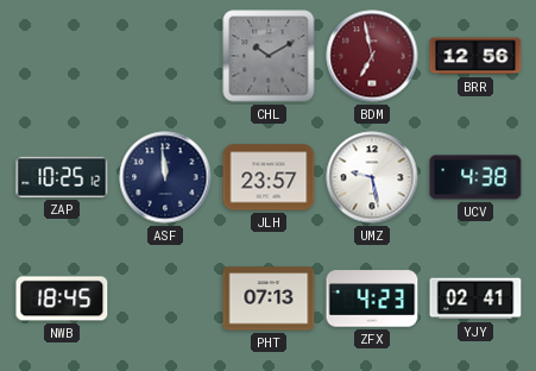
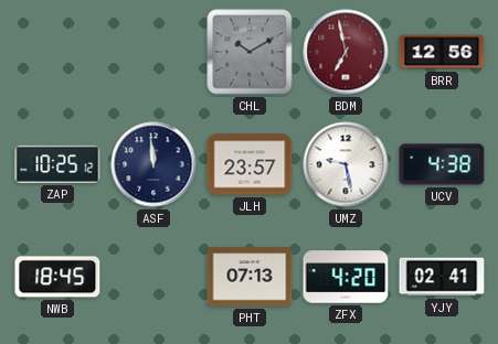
ZFX: 4:23 -> 4:20
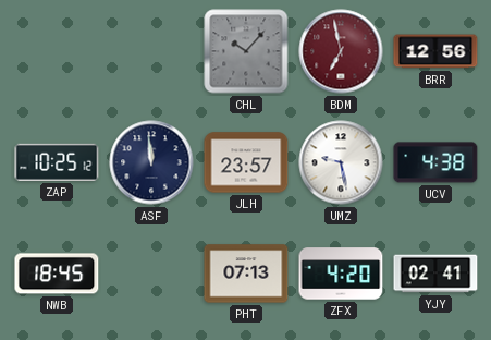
CHL: 10:10 -> 10:07
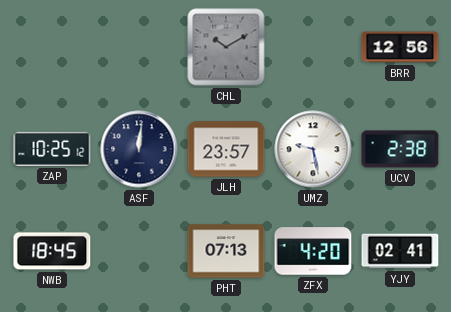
CHL: 10:07 -> 10:10
BDM: 6:58 -> none
ASF: 11:59 -> 12:01
UCV: 4:38 -> 2:38
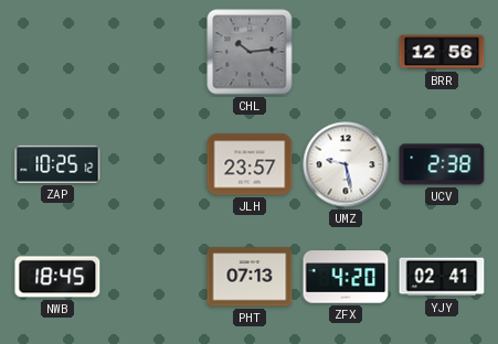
CHL: 10:10 -> 10:14
ASF: 12:01 -> none
